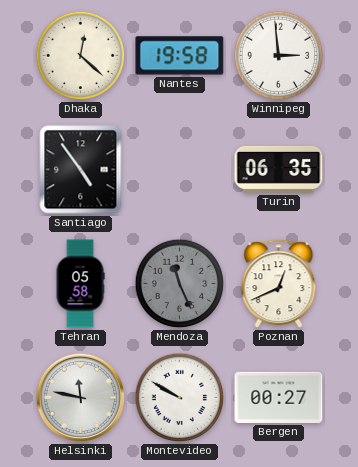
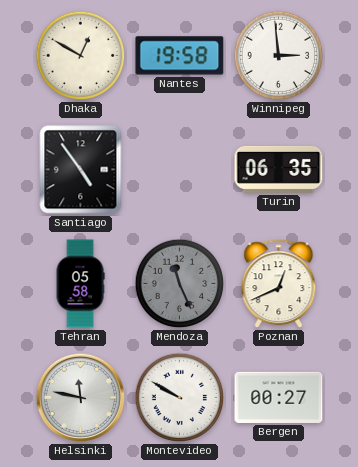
Dhaka: 12:22 -> 12:50
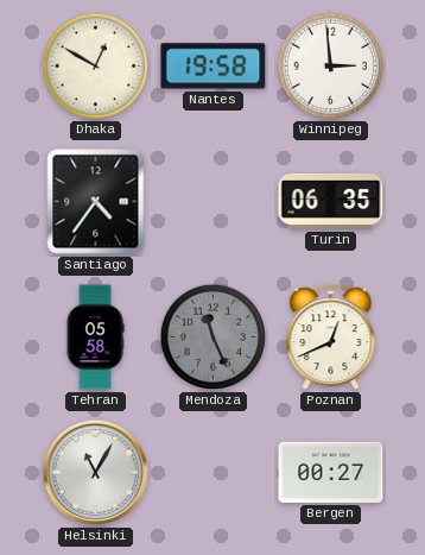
Santiago: 4:54 -> 4:36
Helsinki: 11:47 -> 11:05
Montevideo: 9:50 -> none
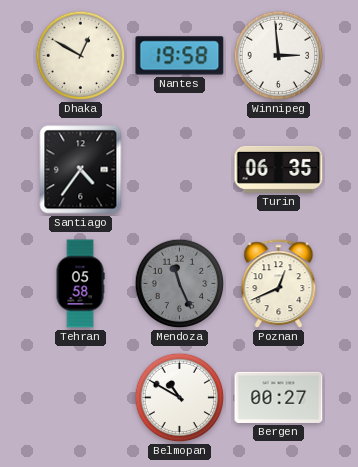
Helsinki: 11:05 -> none
Belmopan: none -> 10:50
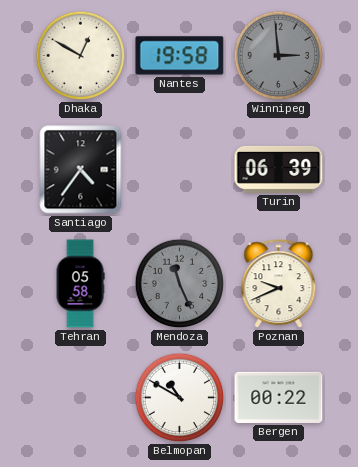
Winnipeg dial: white -> grey
Turin: 06:35 -> 06:39
Poznan: 12:41 -> 9:41
Bergen: 00:27 -> 00:22
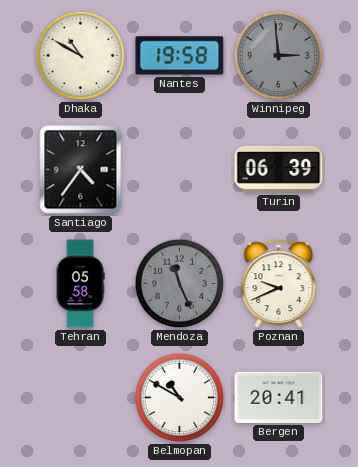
Dhaka: 12:50 -> 10:50
Bergen: 00:22 -> 20:41
